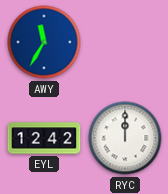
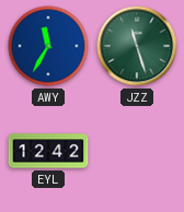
JZZ: none -> 11:27
RYC: 12:00 -> none
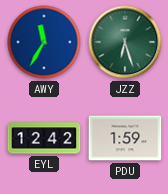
JZZ: 11:27 -> 6:27
PDU: none -> 1:59
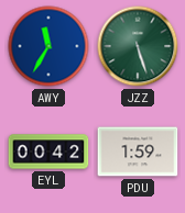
JZZ: 6:27 -> 5:27
EYL: 12:42 -> 00:42
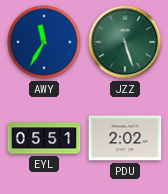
EYL: 00:42 -> 05:51
PDU: 1:59 -> 2:02
